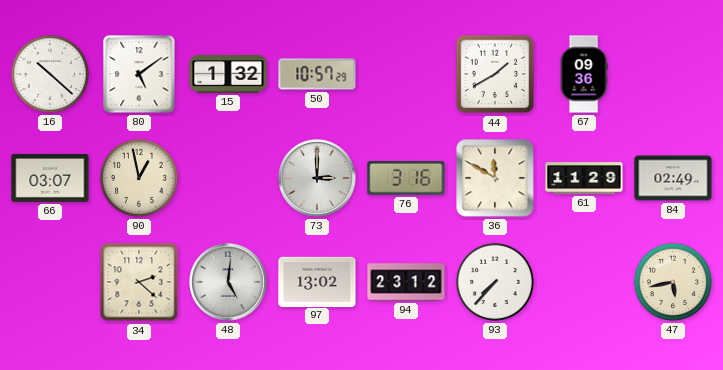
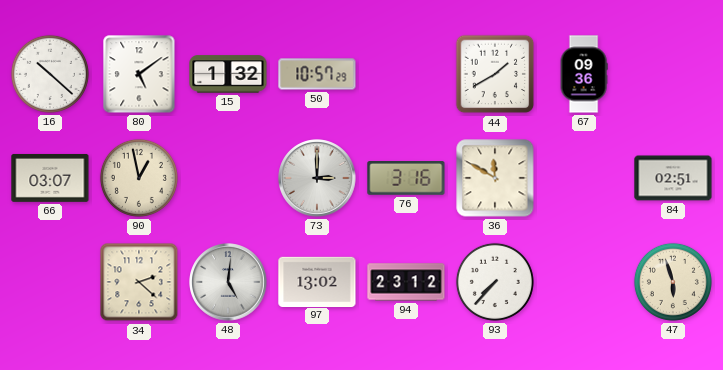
61: 11:29 -> none
84: 02:49 -> 02:51
47: 5:43 -> 5:57
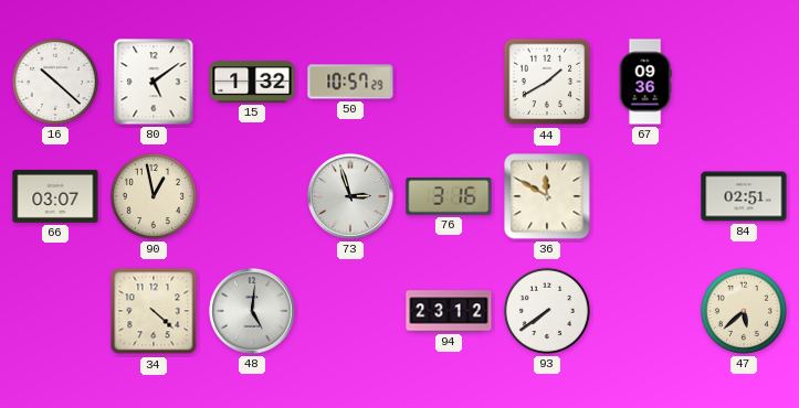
73: 3:00 -> 2:57
34: 2:22 -> 4:22
97: 13:02 -> none
93: 7:37 -> 7:39
47: 5:57 -> 5:38
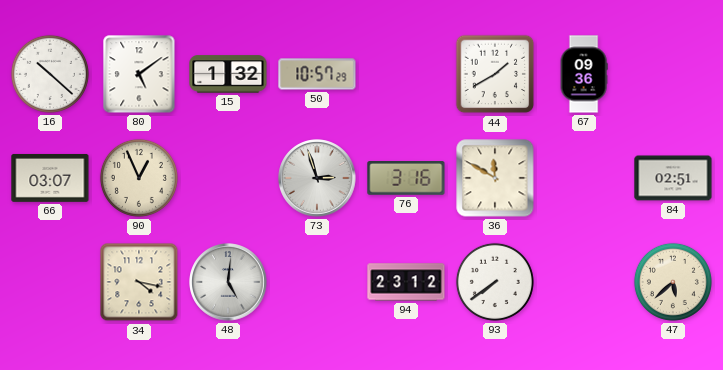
90: 12:58 -> 12:56
34: 4:22 -> 4:17
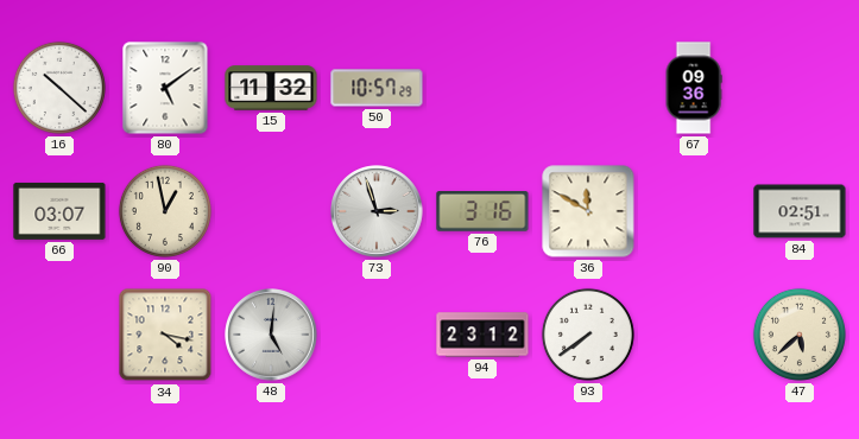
15: 1:32 -> 11:32
44: 1:40 -> none
90: 12:56 -> 12:58
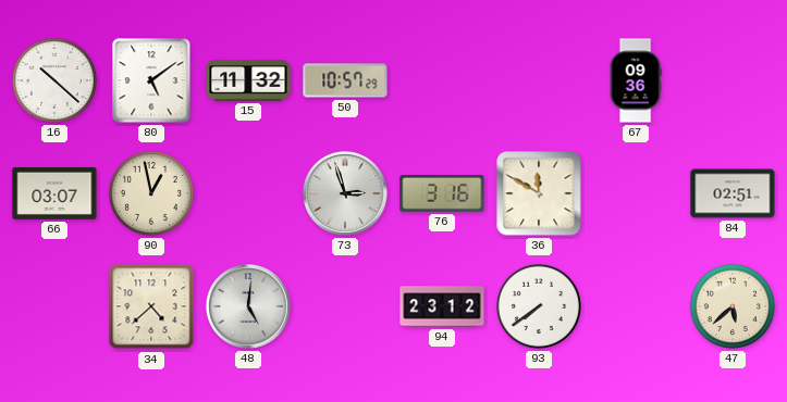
34: 4:17 -> 4:38
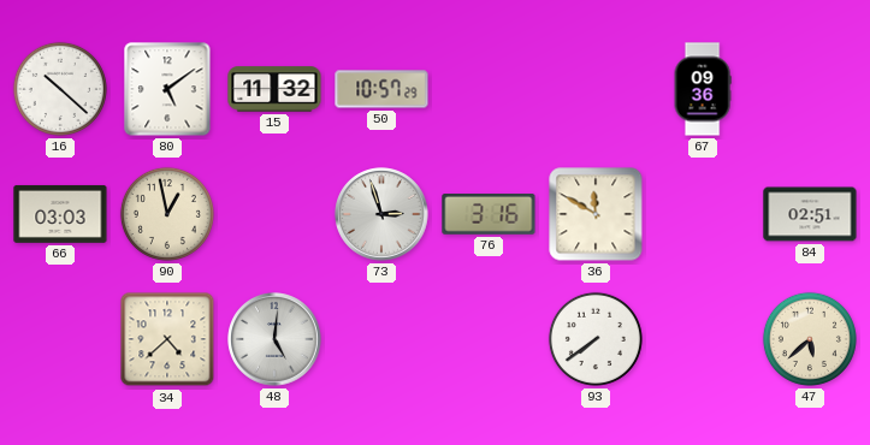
66: 03:07 -> 03:03
94: 23:12 -> none
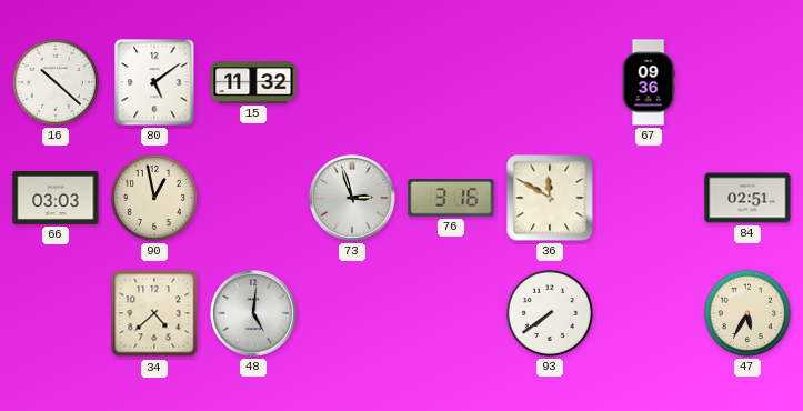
50: 10:57 -> none
47: 5:38 -> 5:35
